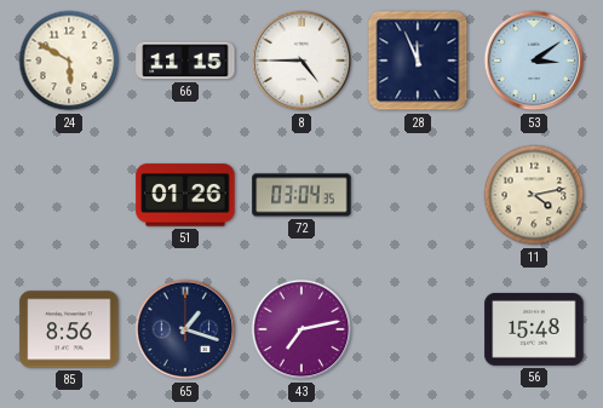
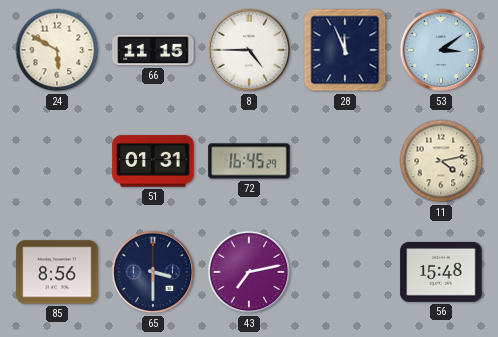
51: 01:26 -> 01:31
72: 03:04 -> 16:45
65: 1:18 -> 3:30
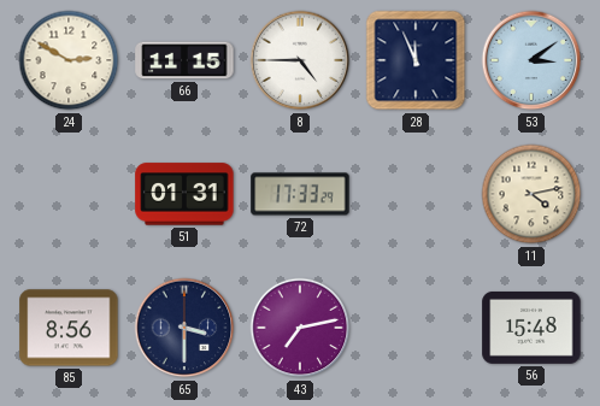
24: 5:50 -> 2:50
72: 16:45 -> 17:33
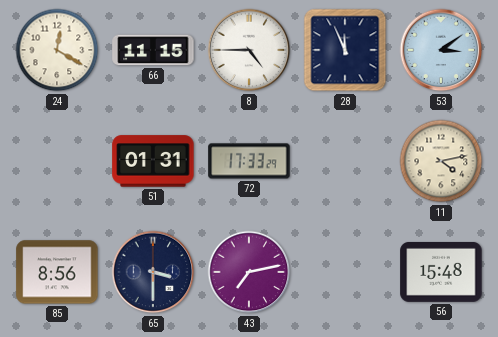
24: 2:50 -> 12:20
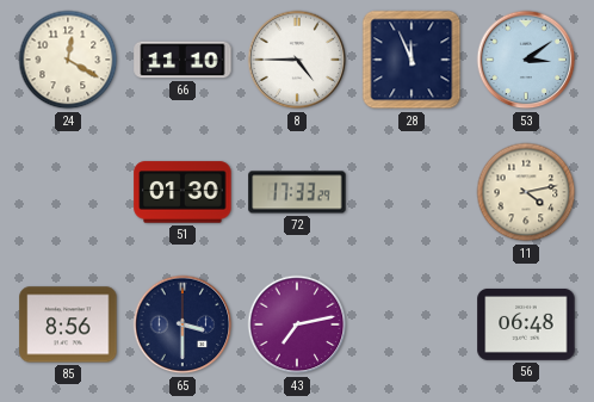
66: 11:15 -> 11:10
51: 01:31 -> 01:30
56: 15:48 -> 06:48
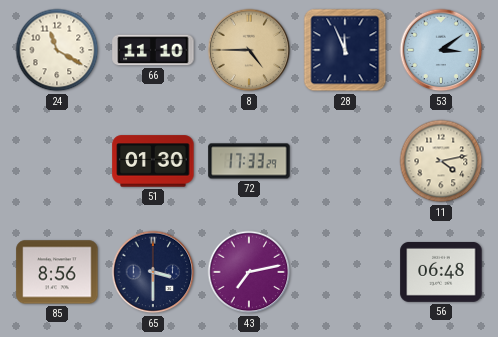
24: 12:20 -> 11:20
8 dial: white -> champagne
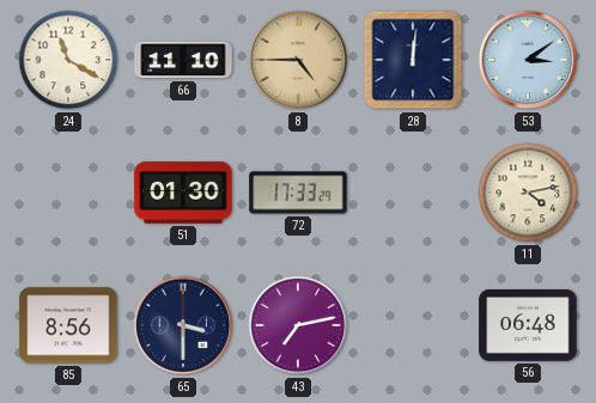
28: 11:56 -> 12:01
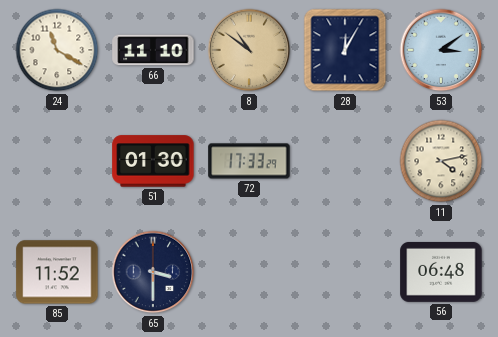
8: 4:45 -> 10:51
28: 12:01 -> 12:05
85: 8:56 -> 11:52
43: 7:13 -> none
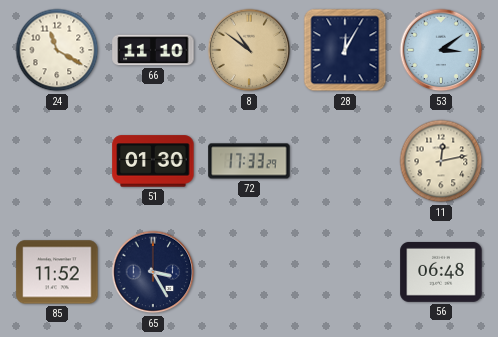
11: 4:13 -> 12:13
65: 3:30 -> 3:25
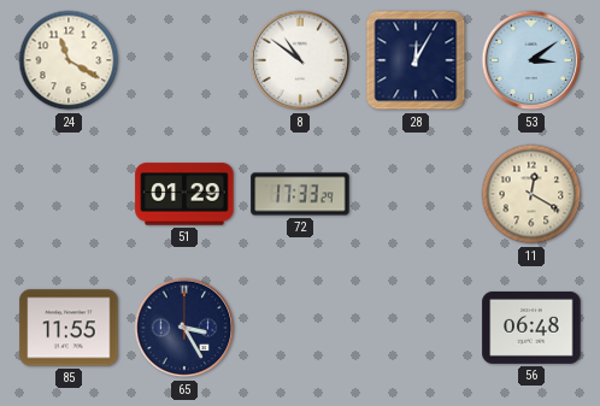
66: 11:10 -> none
8 dial: champagne -> white
51: 01:30 -> 01:29
11: 12:13 -> 12:20
85: 11:52 -> 11:55
